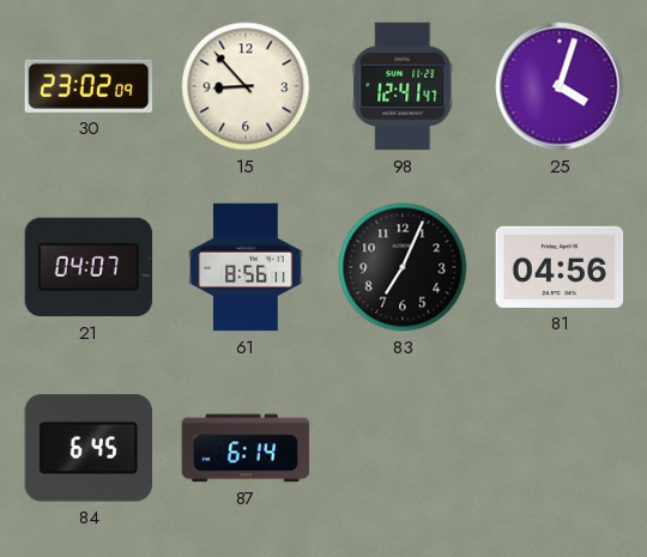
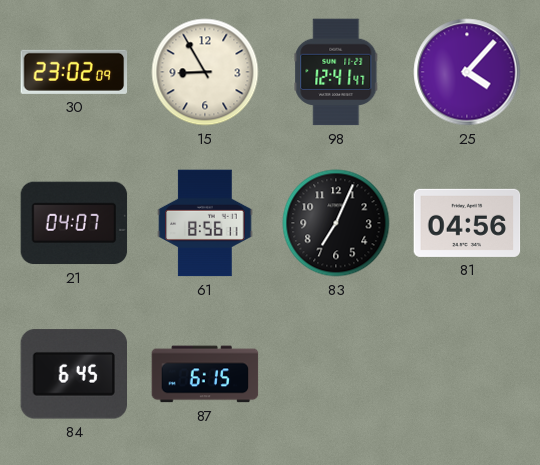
15: 8:53 -> 8:55
25: 4:03 -> 4:07
87: 6:14 -> 6:15
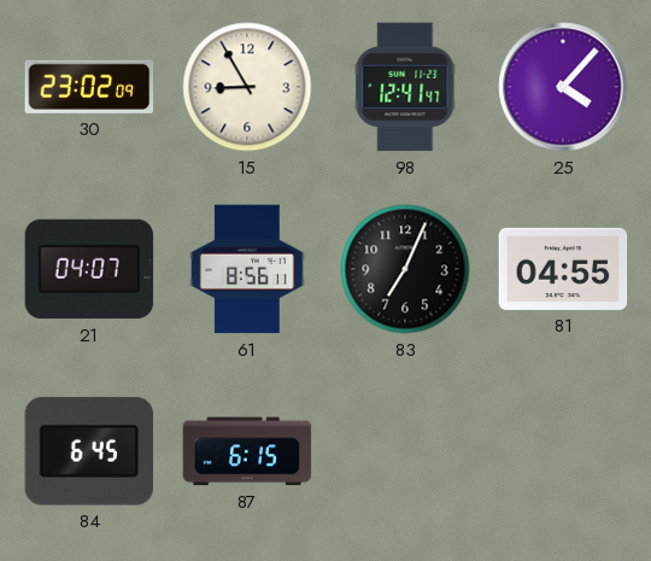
81: 04:56 -> 04:55
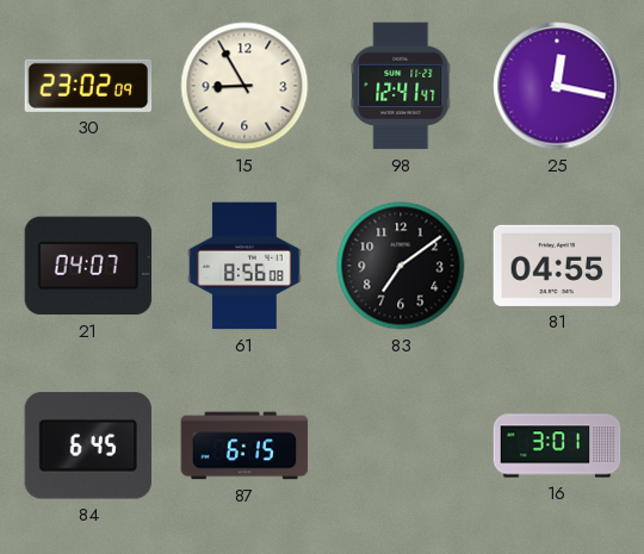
25: 4:07 -> 12:17
61: 8:56:11 -> 8:56:08
83: 7:04 -> 7:09
16: none -> 3:01
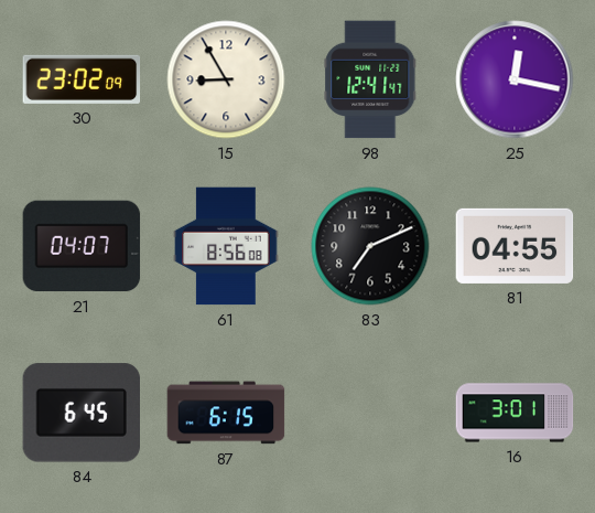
83: 7:09 -> 7:11
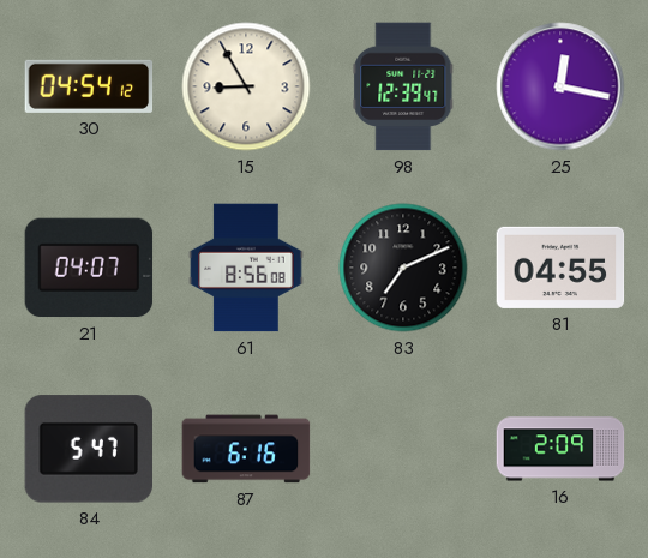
30: 23:02 -> 04:54
98: 12:41 -> 12:39
84: 6:45 -> 5:47
87: 6:15 -> 6:16
16: 3:01 -> 2:09
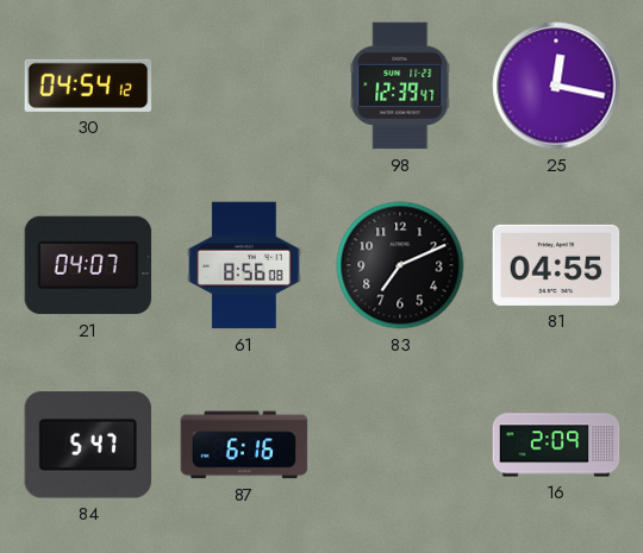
15: 8:55 -> none
